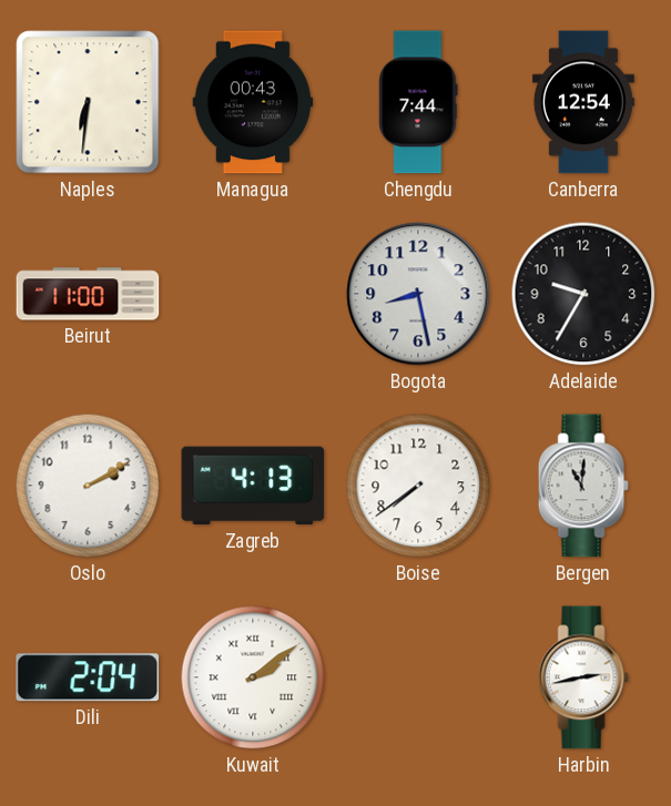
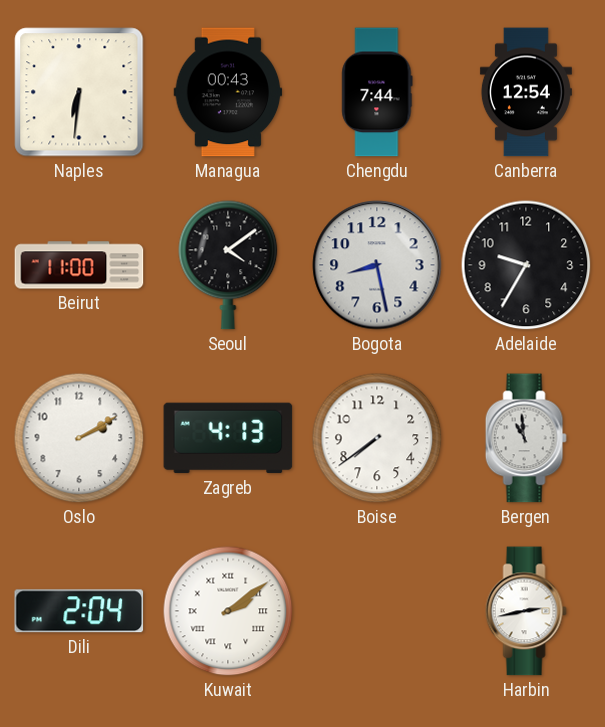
Seoul: none -> 4:09
Bergen: 11:01 -> 10:59
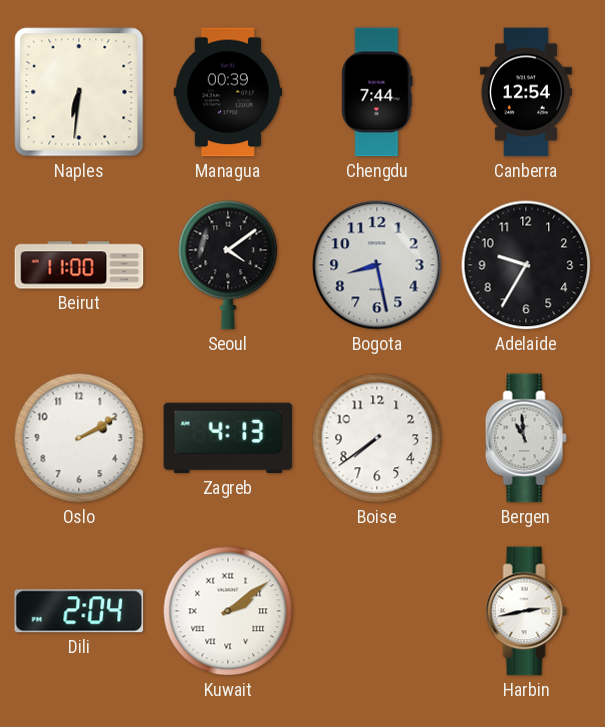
Managua: 00:43 -> 00:39
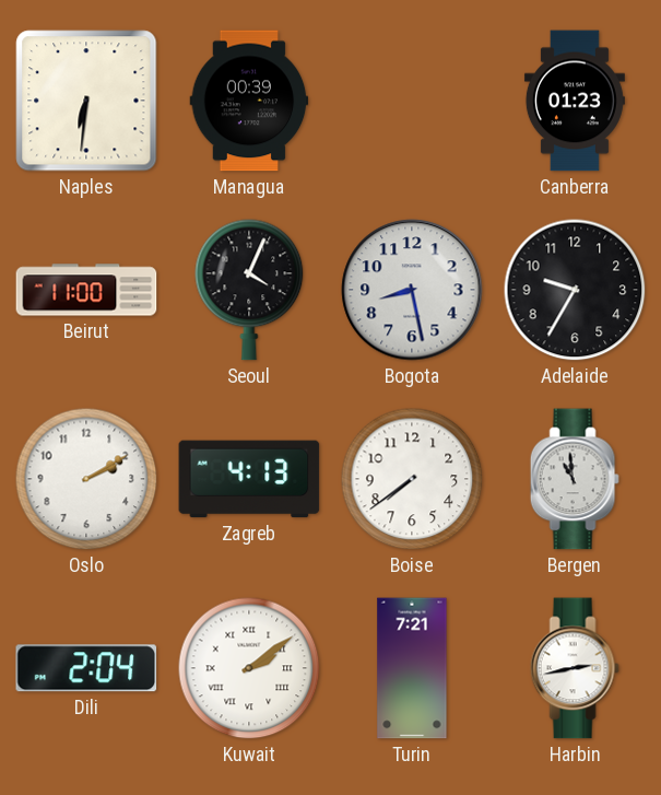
Chengdu: 7:44 -> none
Canberra: 12:54 -> 01:23
Seoul: 4:09 -> 4:04
Turin: none -> 7:21
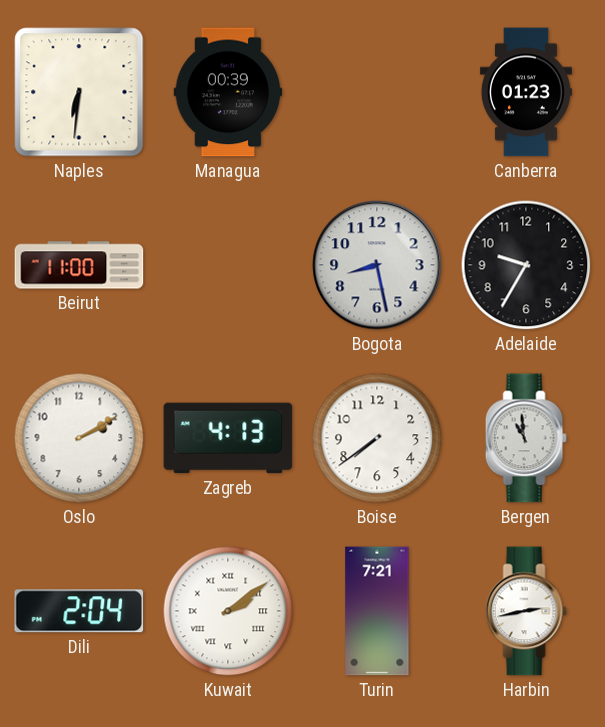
Seoul: 4:04 -> none
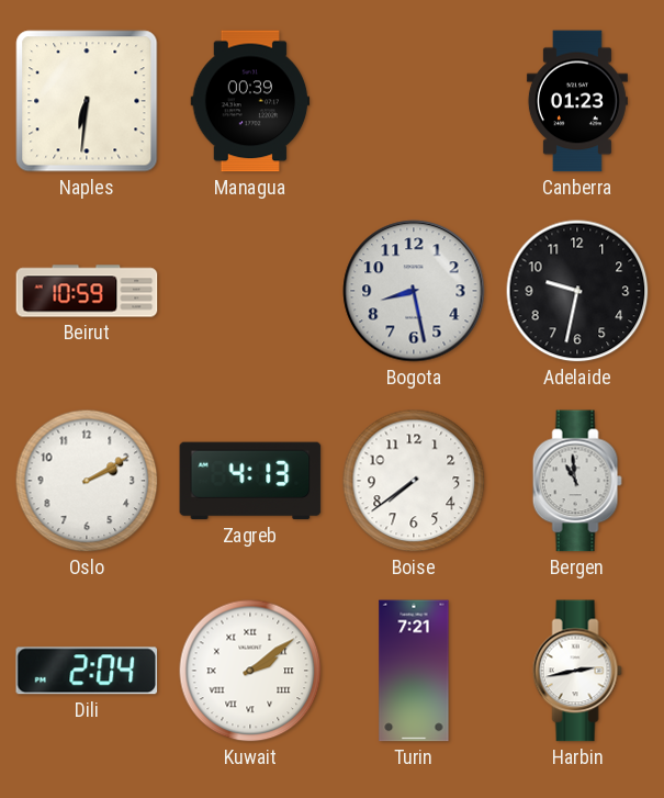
Beirut: 11:00 -> 10:59
Adelaide: 9:35 -> 9:32
